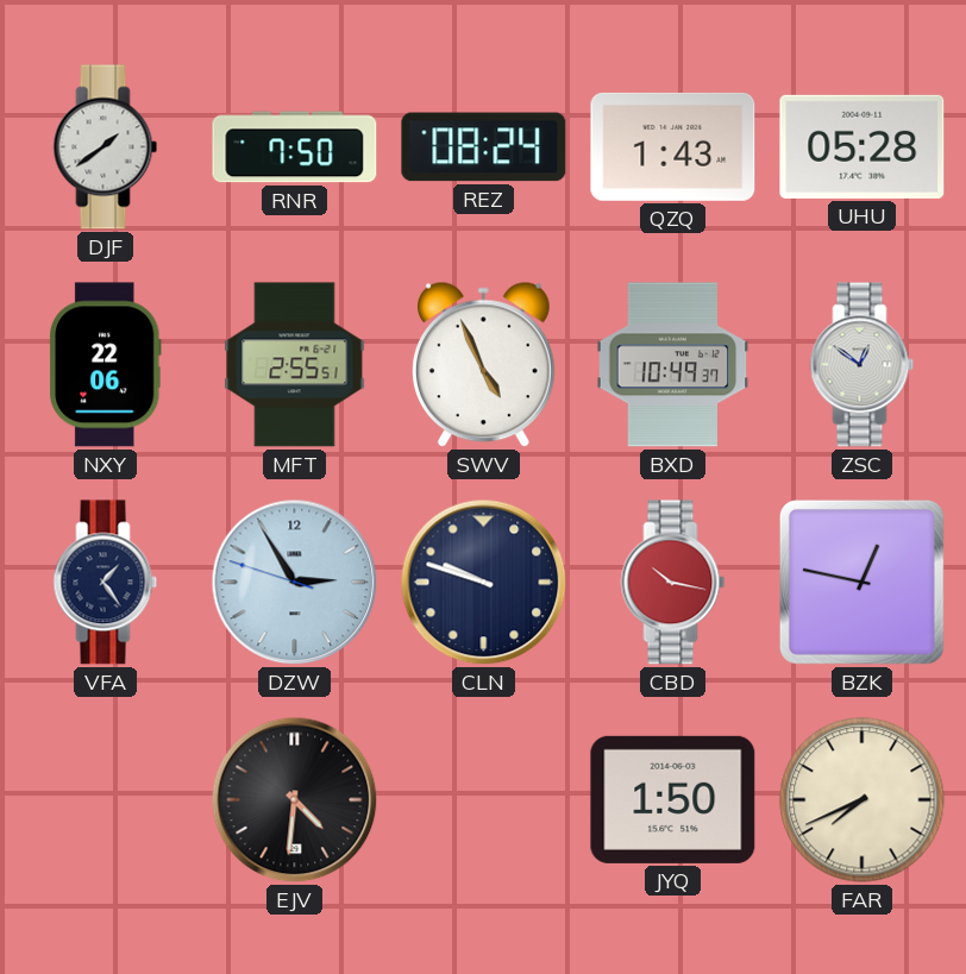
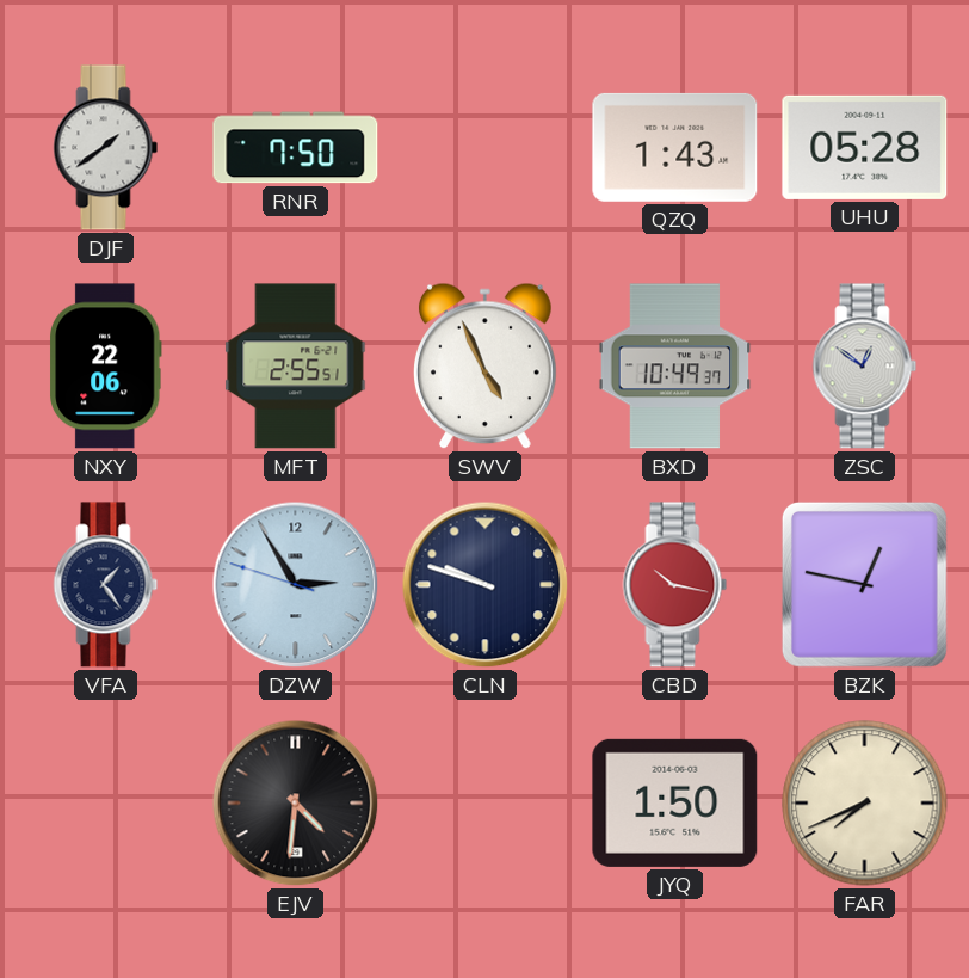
REZ: 08:24 -> none
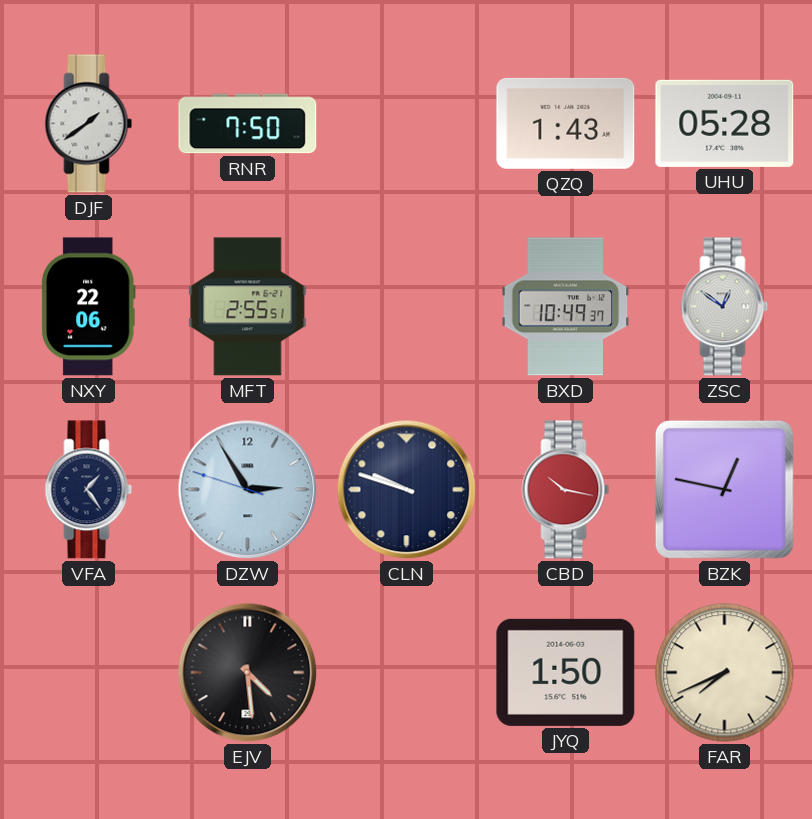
SWV: 4:56 -> none
EJV: 4:31 -> 4:29
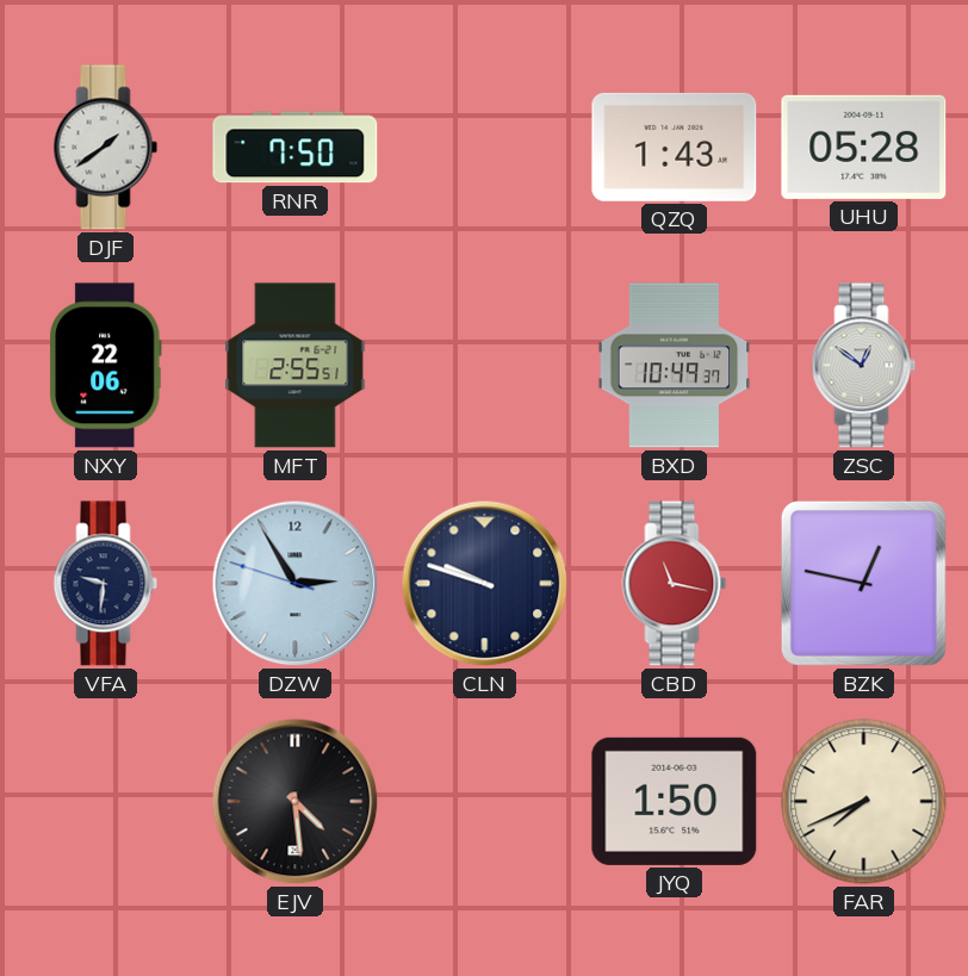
VFA: 1:24 -> 9:31
CBD: 10:17 -> 11:17
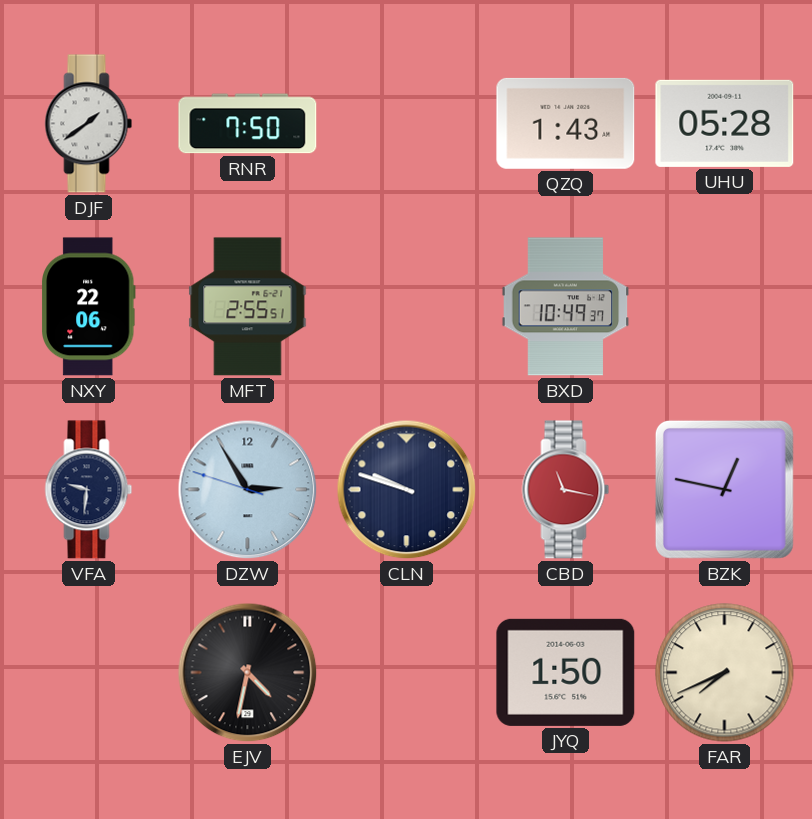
ZSC: 12:51 -> none
EJV: 4:29 -> 4:32
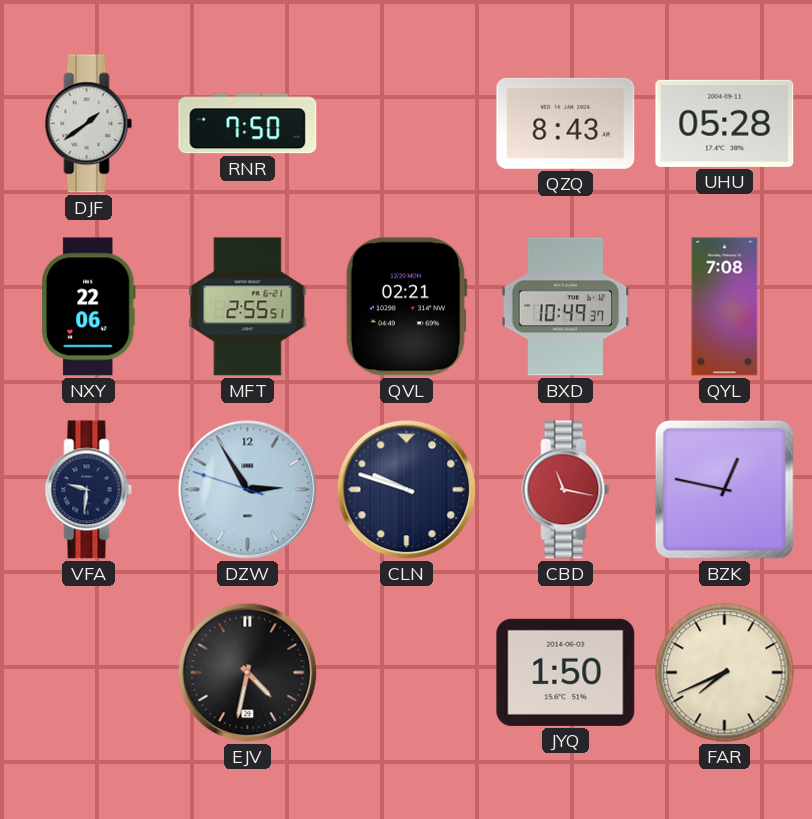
QZQ: 1:43 -> 8:43
QVL: none -> 02:21
QYL: none -> 7:08
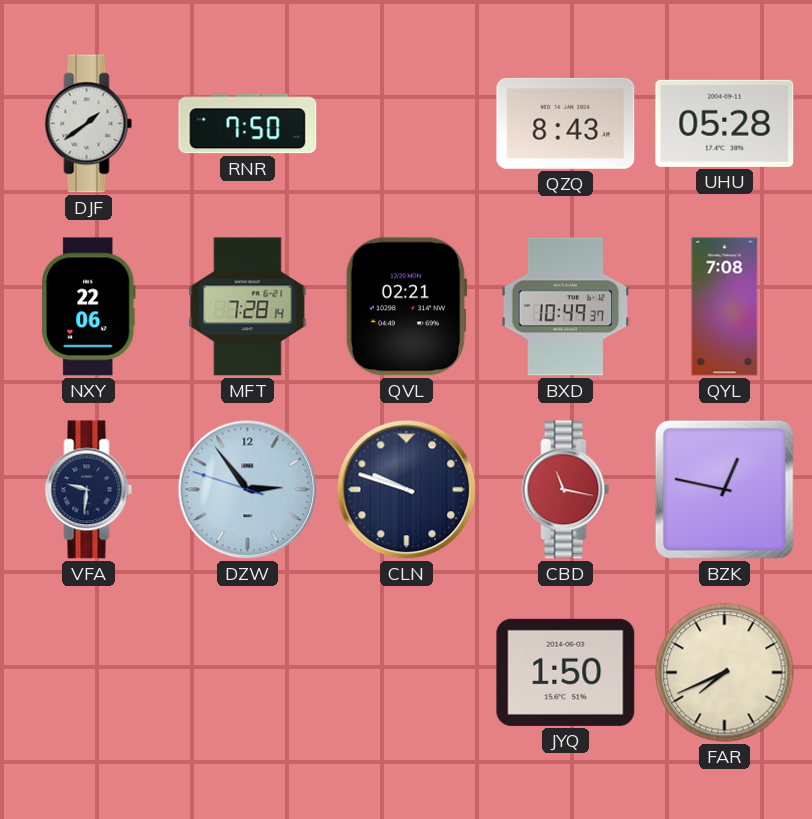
MFT: 2:55 -> 7:28
DZW: 2:54 -> 2:53
EJV: 4:32 -> none
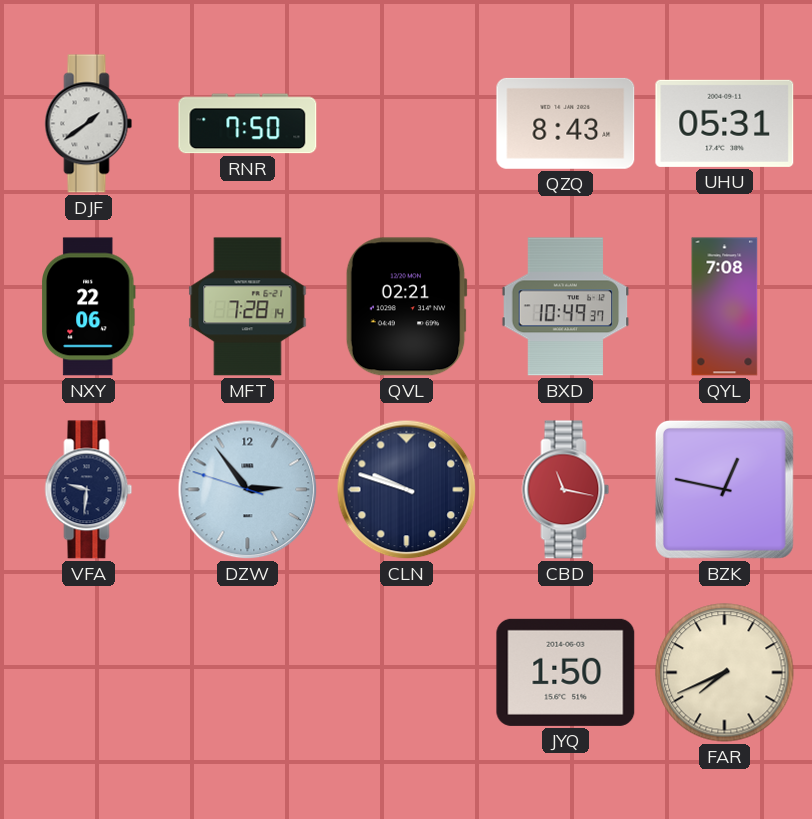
UHU: 05:28 -> 05:31
